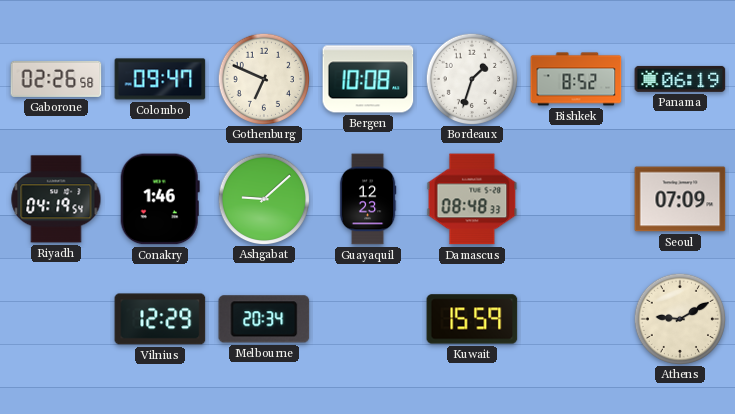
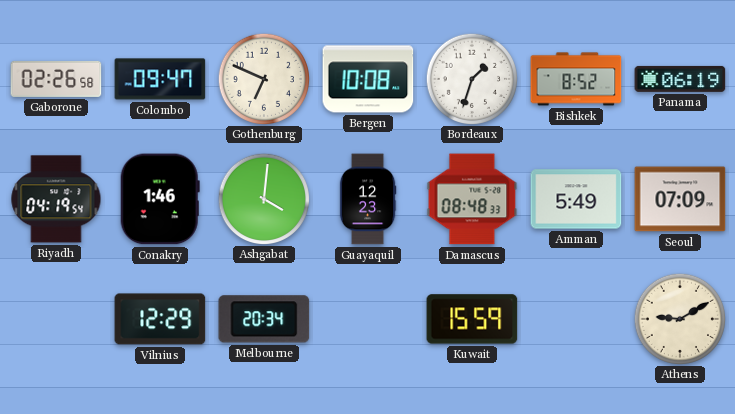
Ashgabat: 9:08 -> 4:01
Amman: none -> 5:49
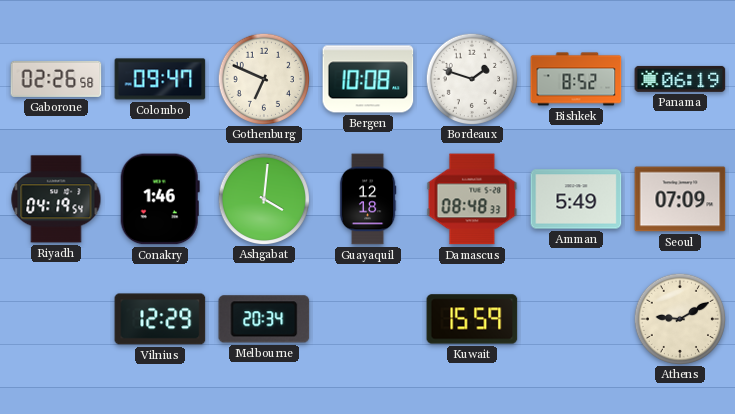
Bordeaux: 1:33 -> 1:48
Guayaquil: 12:23 -> 12:18
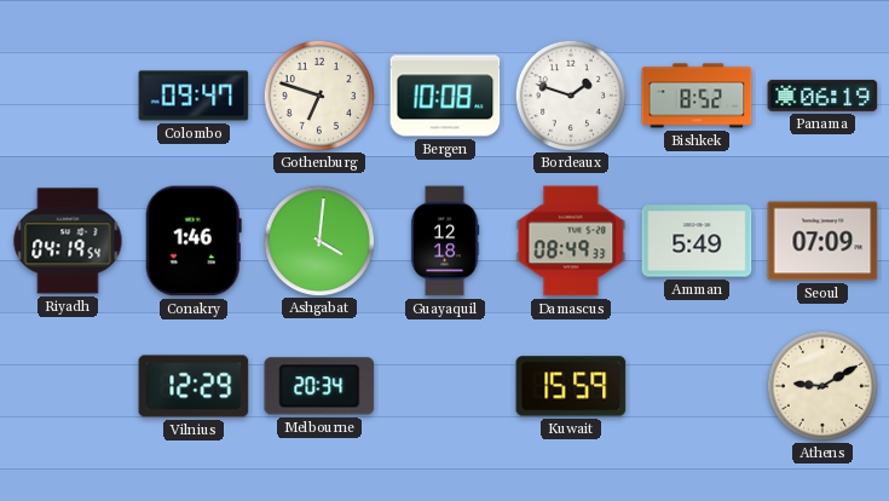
Gaborone: 02:26 -> none
Gothenburg: 6:49 -> 6:48
Damascus: 08:48 -> 08:49
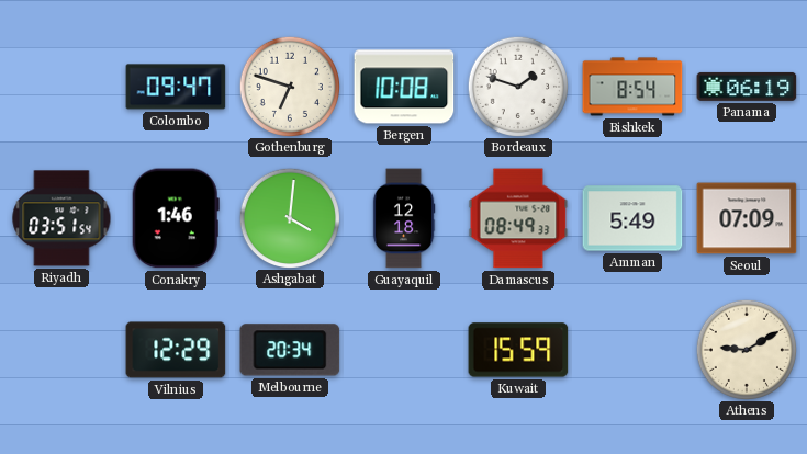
Bishkek: 8:52 -> 8:54
Riyadh: 04:19 -> 03:51
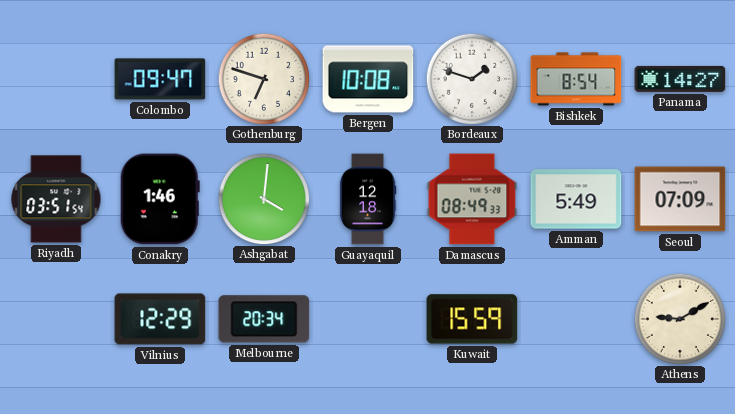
Panama: 06:19 -> 14:27
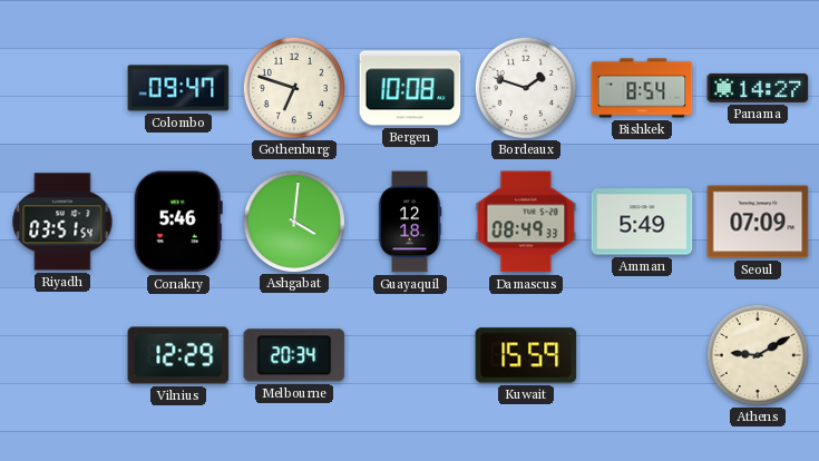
Conakry: 1:46 -> 5:46
